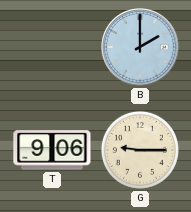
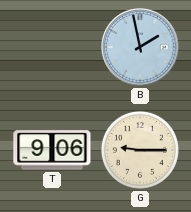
B: 2:00 -> 1:58
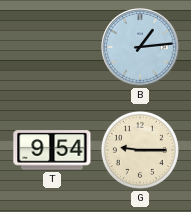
B: 1:58 -> 1:14
T: 9:06 -> 9:54
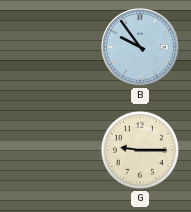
B: 1:14 -> 9:54
T: 9:54 -> none
